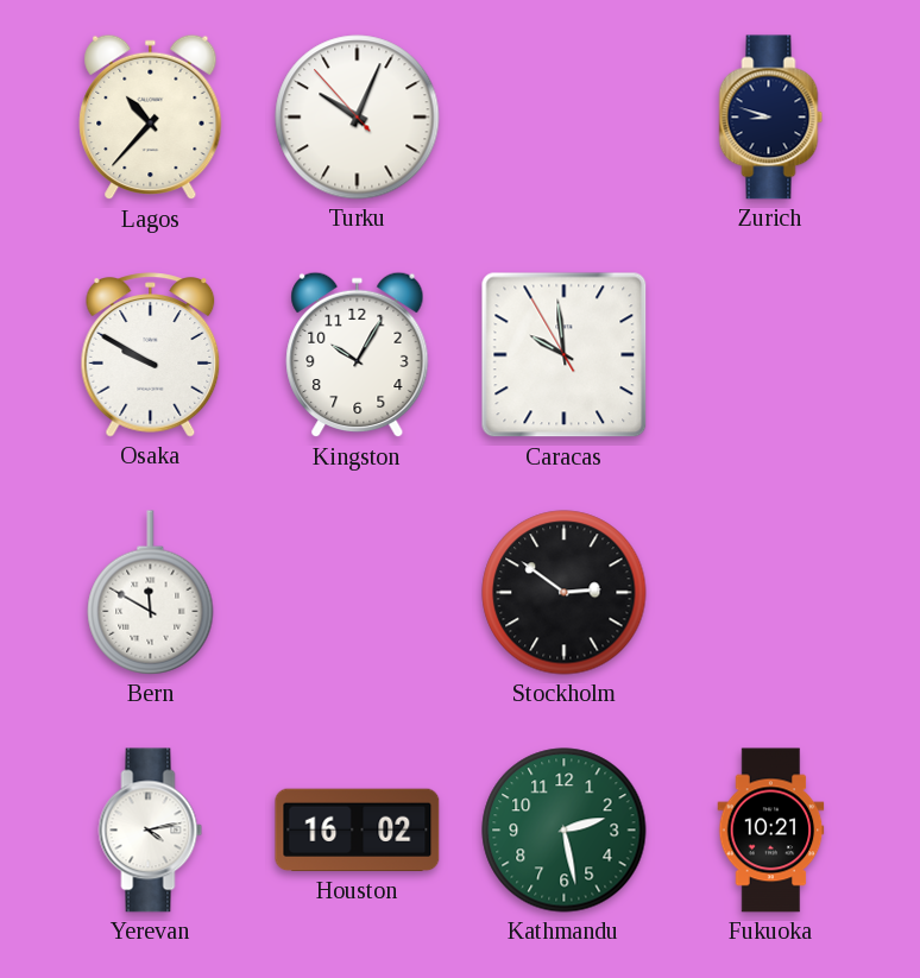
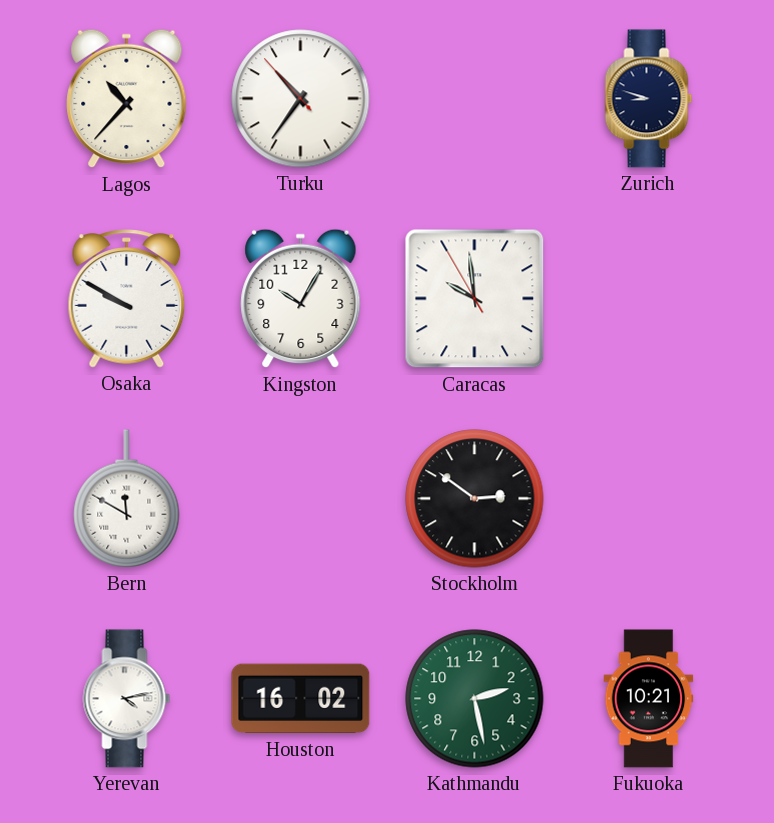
Turku: 10:03 -> 10:35
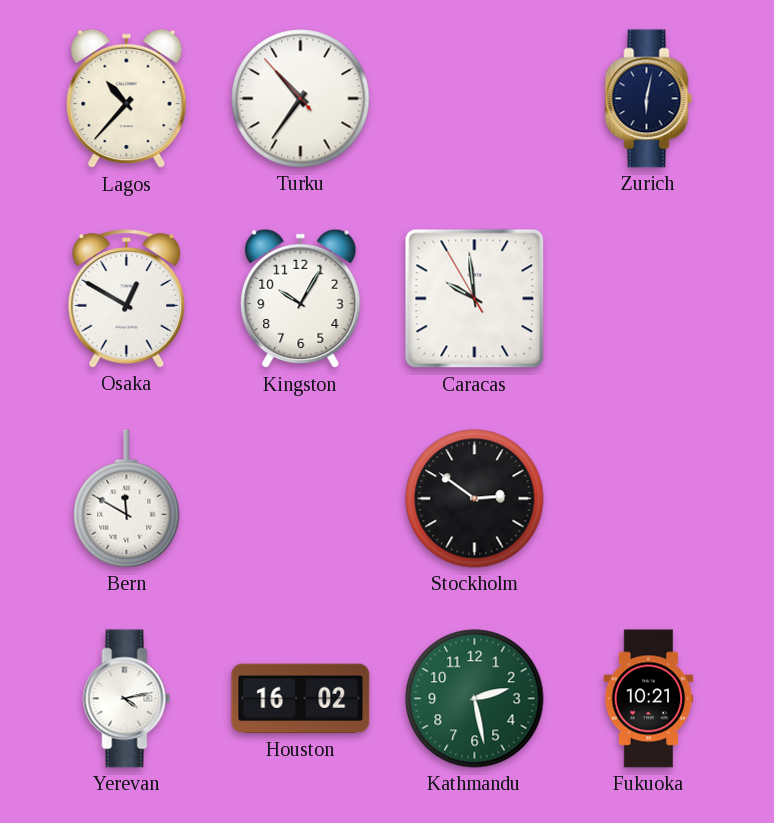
Zurich: 8:48 -> 6:02
Osaka: 9:50 -> 12:50
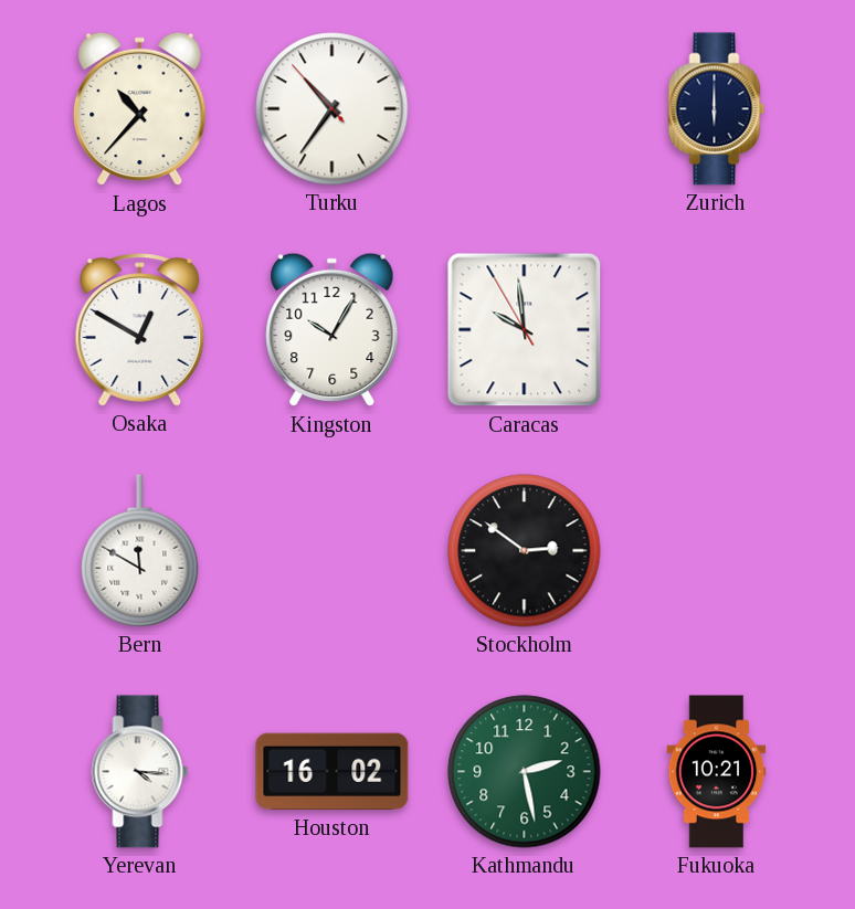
Zurich: 6:02 -> 6:00
Yerevan: 4:13 -> 4:16
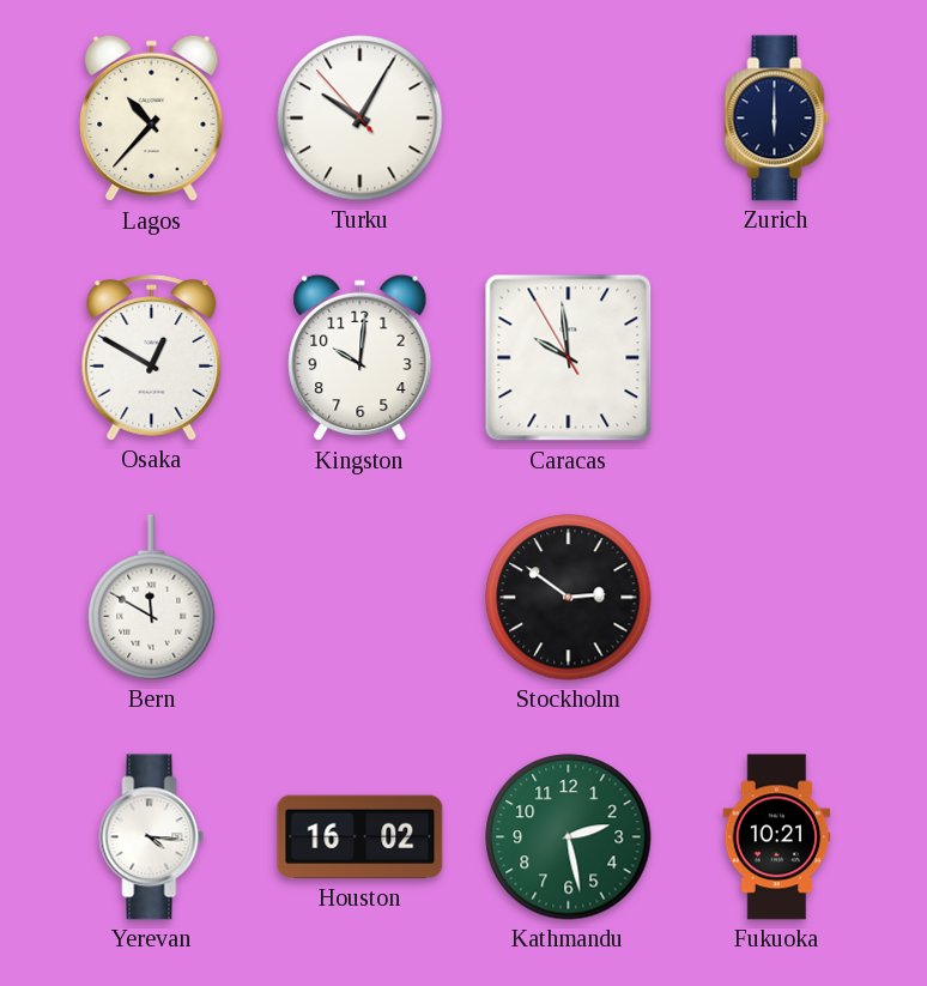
Turku: 10:35 -> 10:04
Kingston: 10:05 -> 10:01
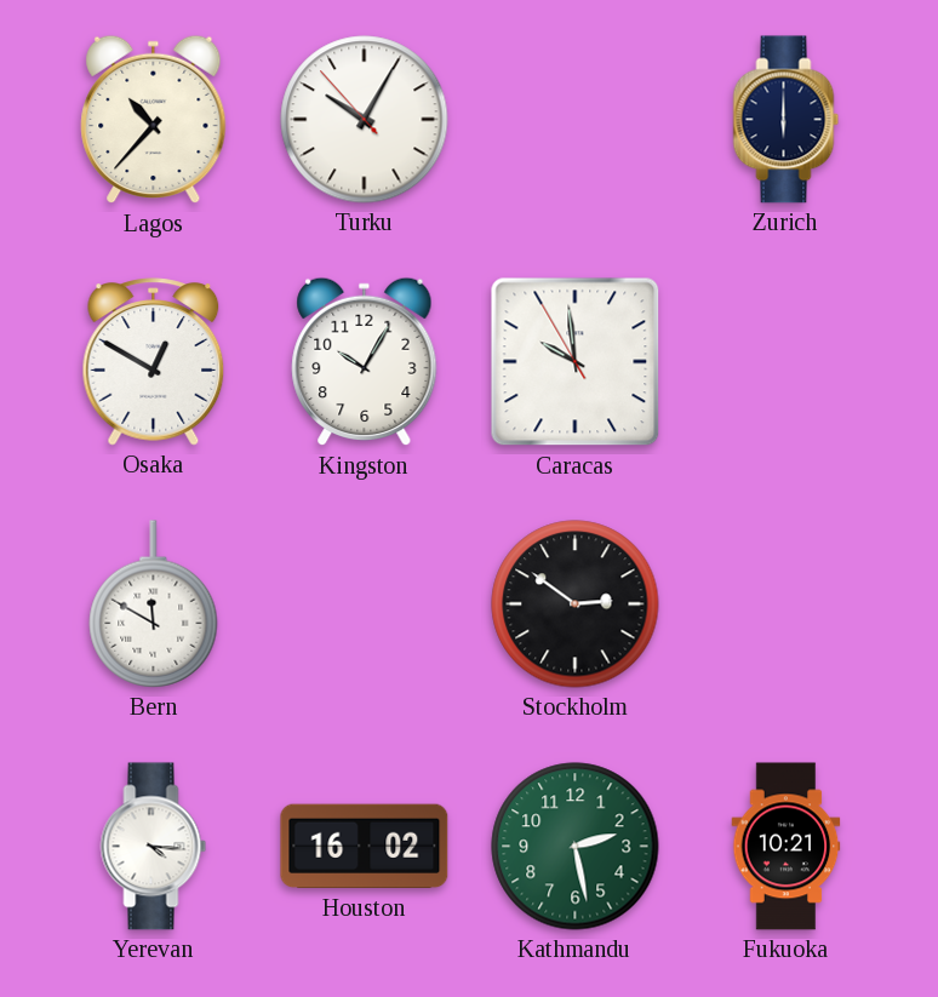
Kingston: 10:01 -> 10:05
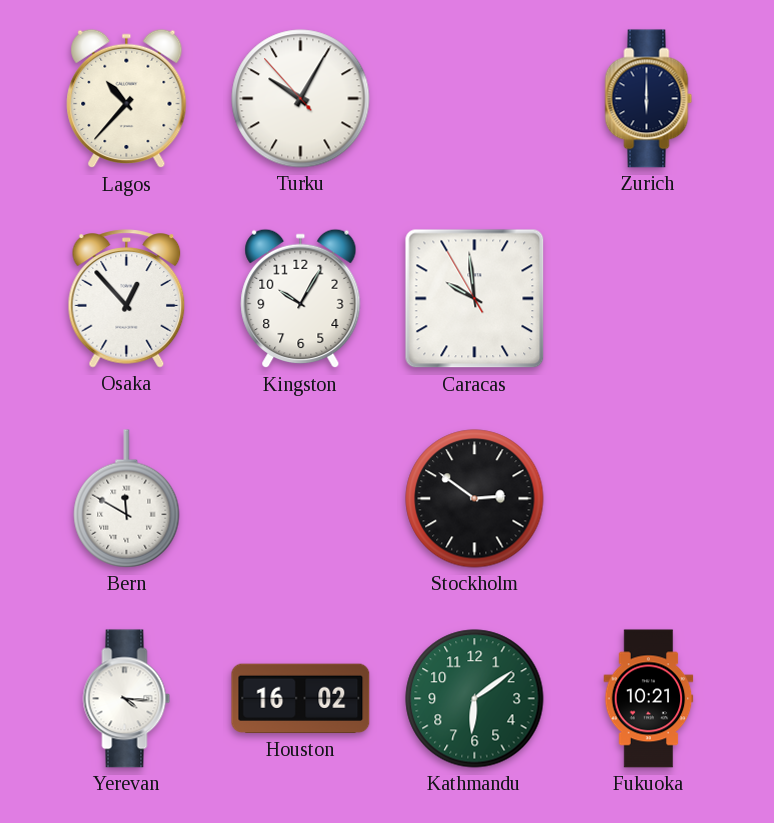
Osaka: 12:50 -> 12:53
Kathmandu: 2:28 -> 6:09
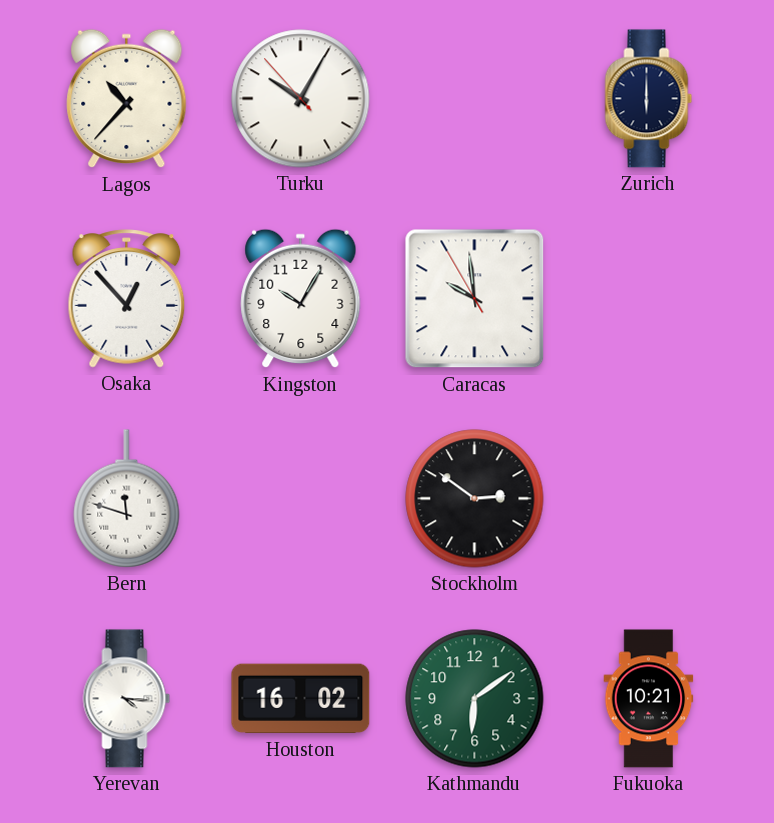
Bern: 11:50 -> 11:48
